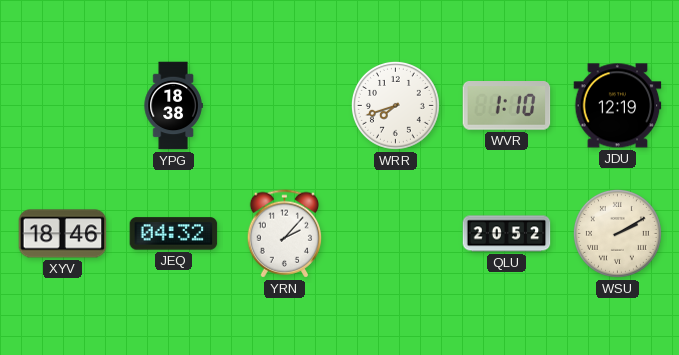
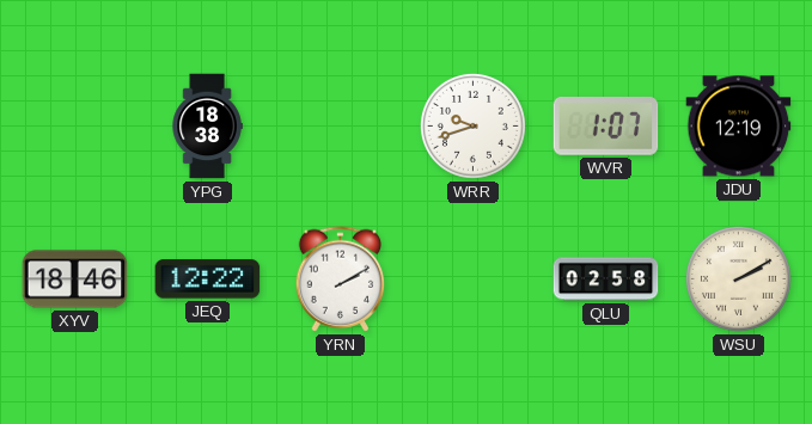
WRR: 7:42 -> 9:42
WVR: 1:10 -> 1:07
JEQ: 04:32 -> 12:22
YRN: 2:07 -> 2:10
QLU: 20:52 -> 02:58
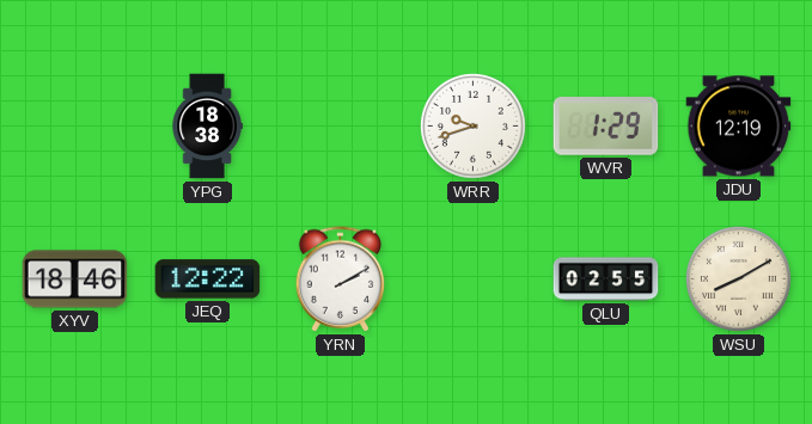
WVR: 1:07 -> 1:29
QLU: 02:58 -> 02:55
WSU: 2:10 -> 8:10
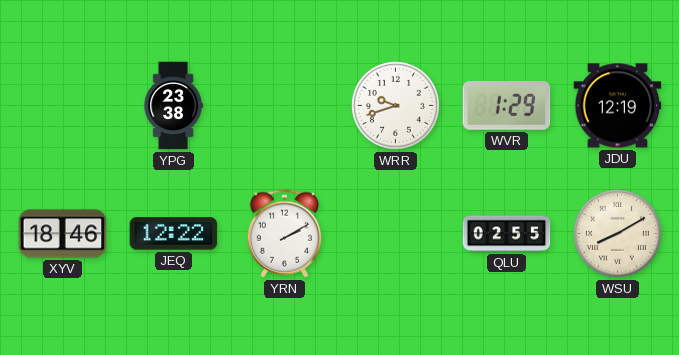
YPG: 18:38 -> 23:38
